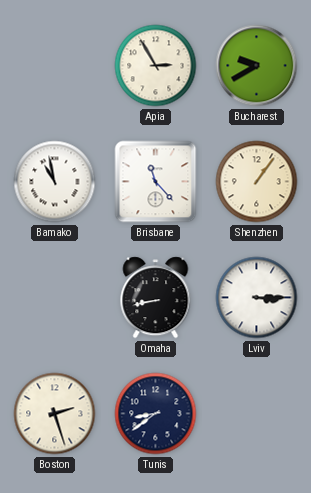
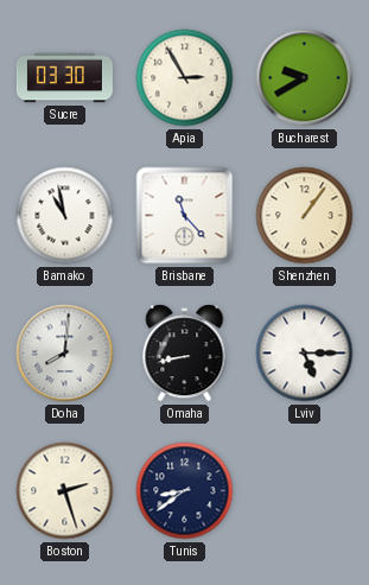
Sucre: none -> 03:30
Doha: none -> 8:01
Lviv: 3:15 -> 5:15
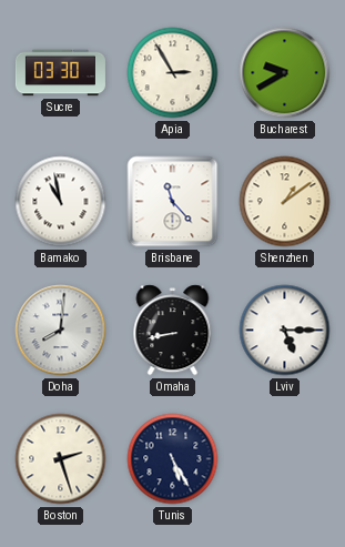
Shenzhen: 1:06 -> 1:09
Tunis: 8:39 -> 5:25
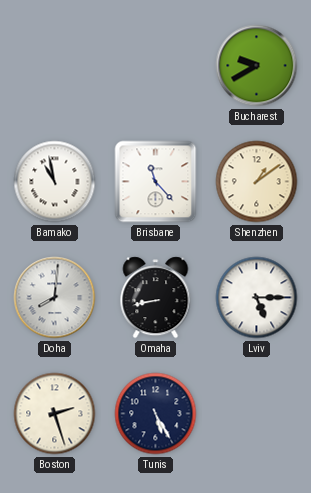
Sucre: 03:30 -> none
Apia: 2:55 -> none
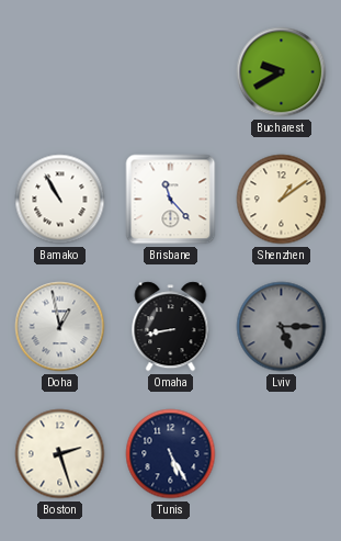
Bamako: 10:58 -> 10:55
Doha: 8:01 -> 12:58
Lviv dial: white -> grey
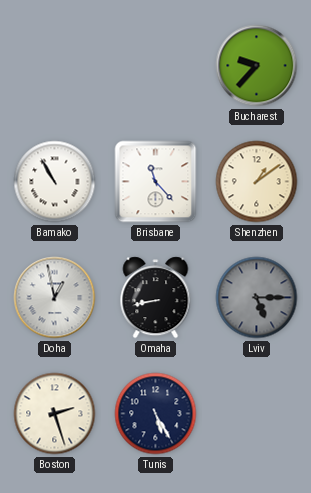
Bucharest: 9:40 -> 9:37
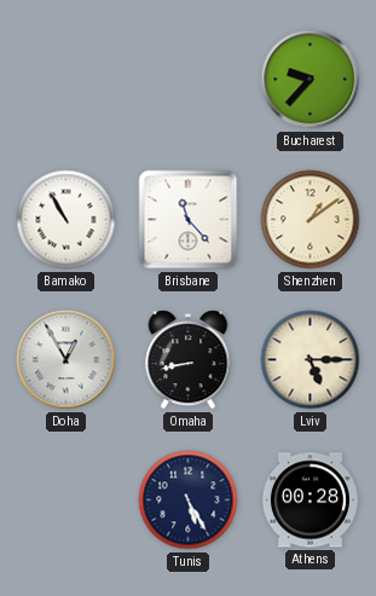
Doha: 12:58 -> 12:55
Lviv dial: grey -> cream
Boston: 2:27 -> none
Athens: none -> 00:28
